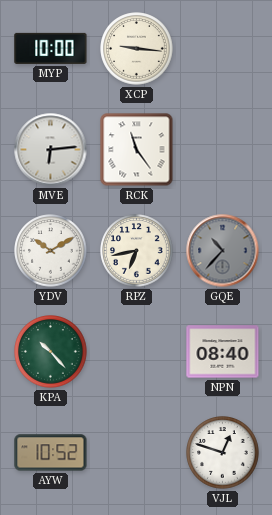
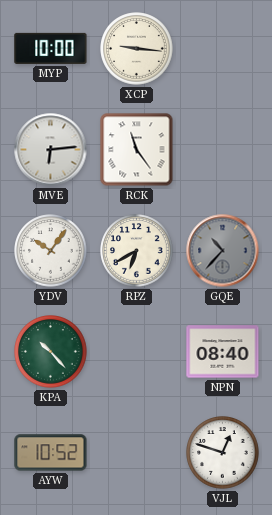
YDV: 10:10 -> 10:06
RPZ: 6:43 -> 6:40
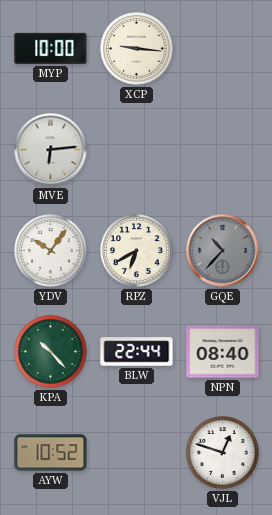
RCK: 11:24 -> none
BLW: none -> 22:44
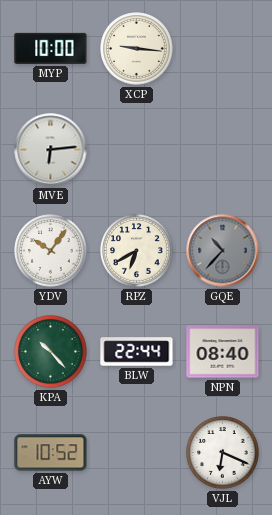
VJL: 12:48 -> 6:19
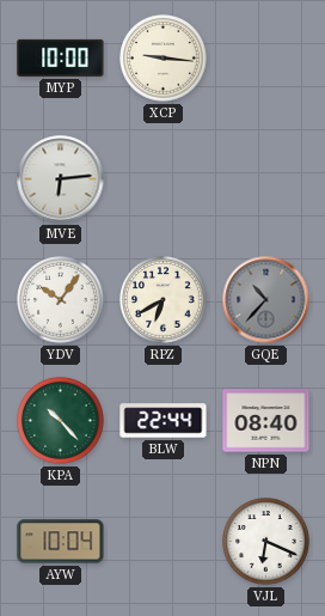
AYW: 10:52 -> 10:04
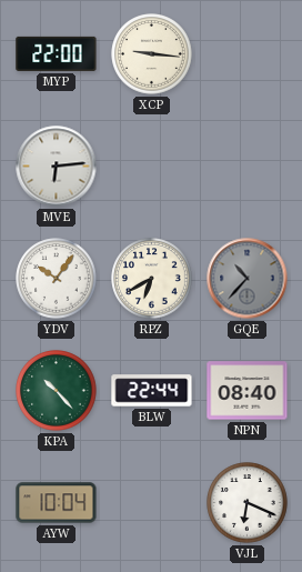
MYP: 10:00 -> 22:00
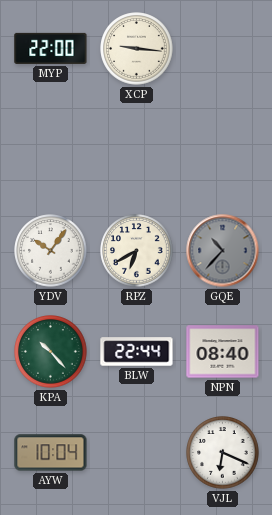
MVE: 6:14 -> none
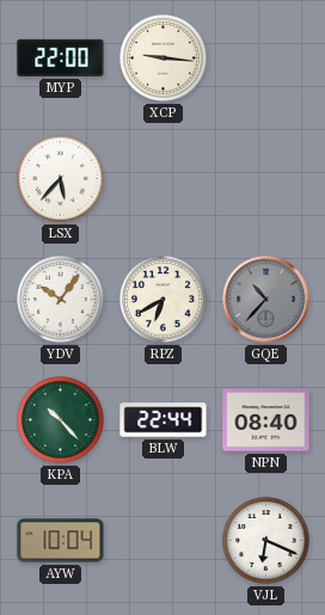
LSX: none -> 5:37
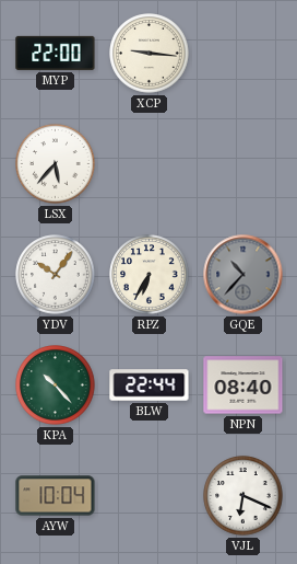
RPZ: 6:40 -> 6:35
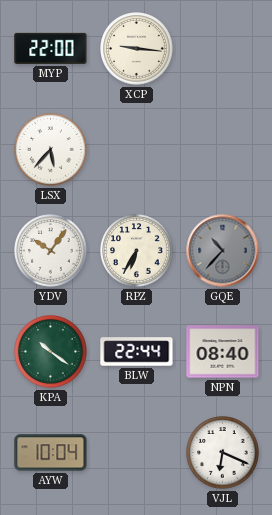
KPA: 10:23 -> 10:21
